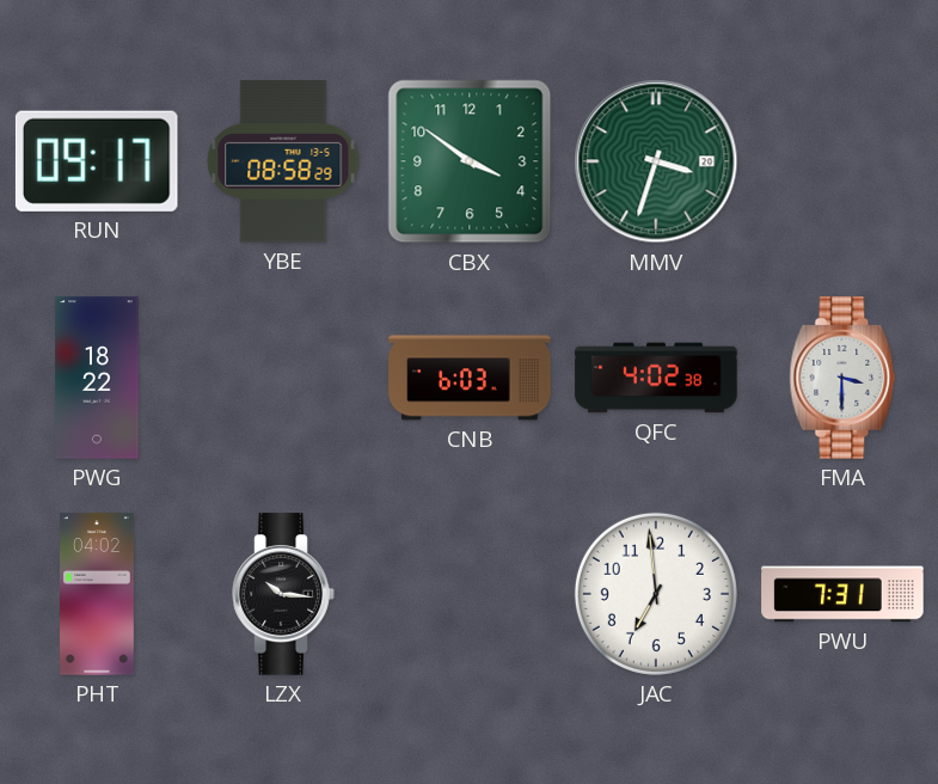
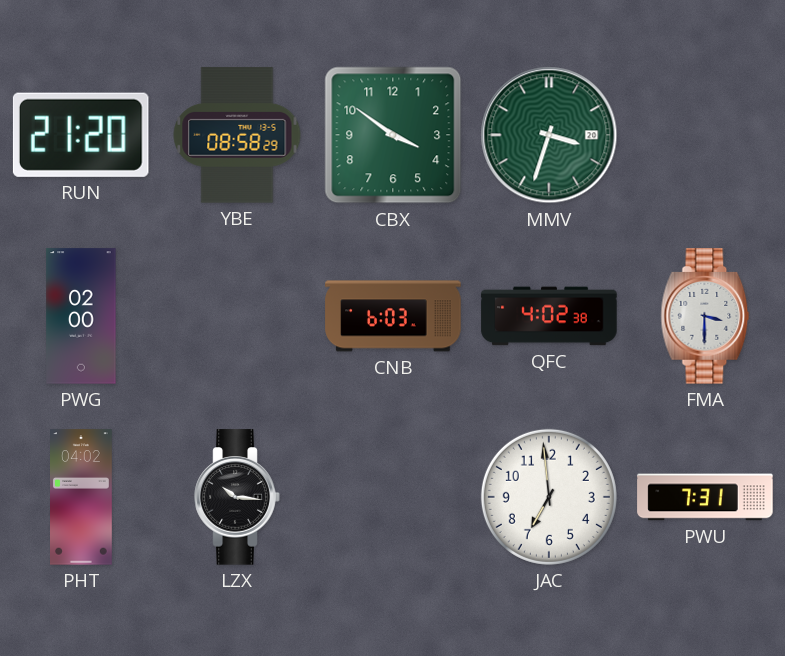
RUN: 09:17 -> 21:20
PWG: 18:22 -> 02:00
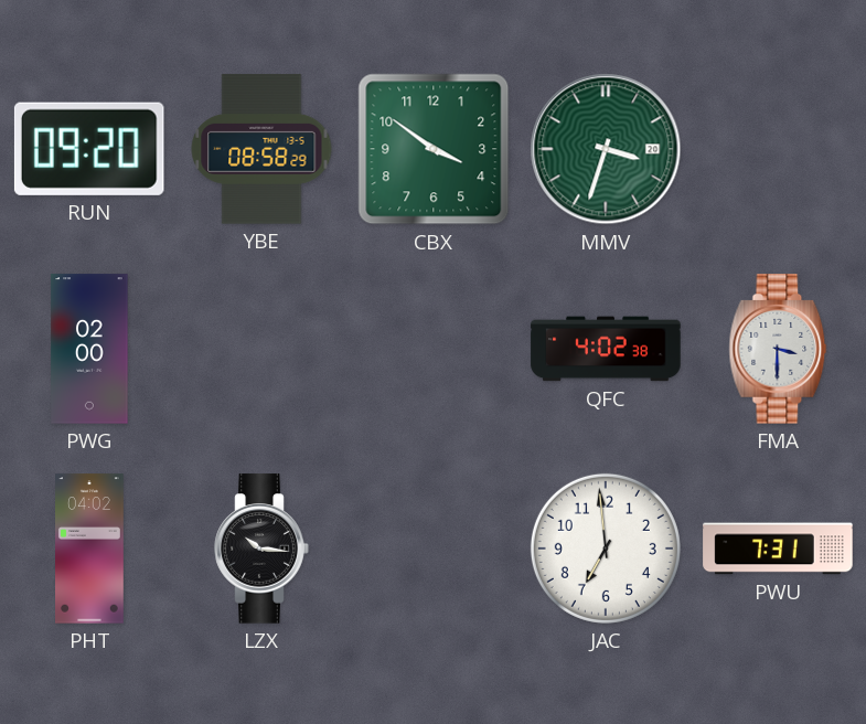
RUN: 21:20 -> 09:20
CNB: 6:03 -> none
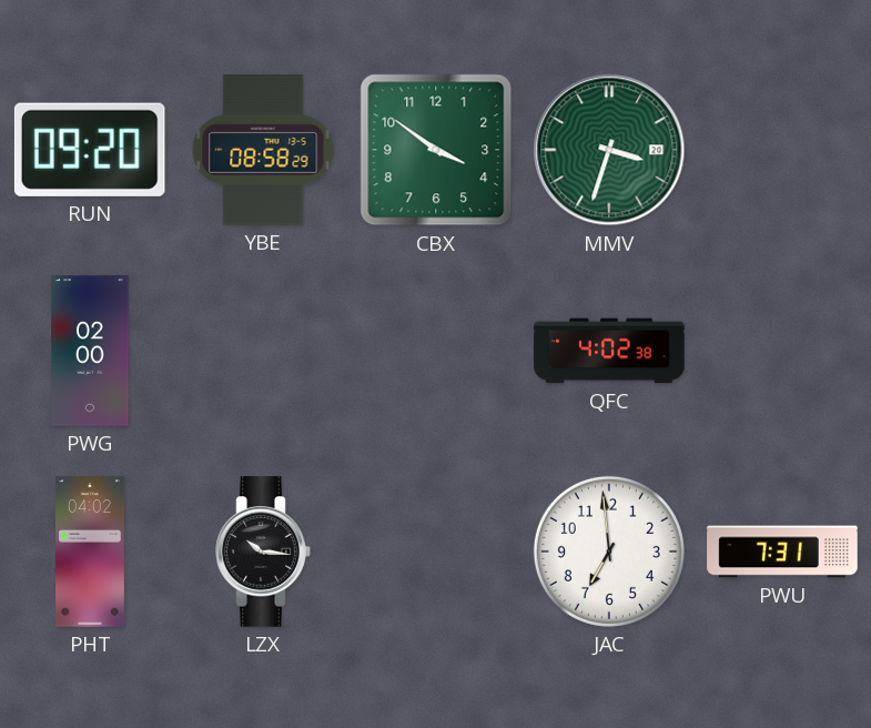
FMA: 3:30 -> none
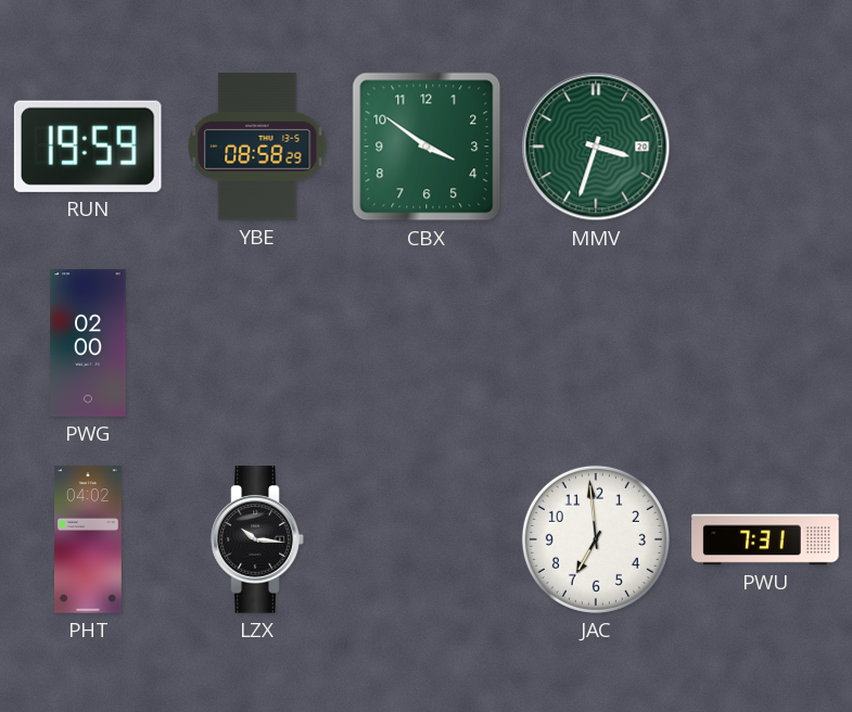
RUN: 09:20 -> 19:59
QFC: 4:02 -> none
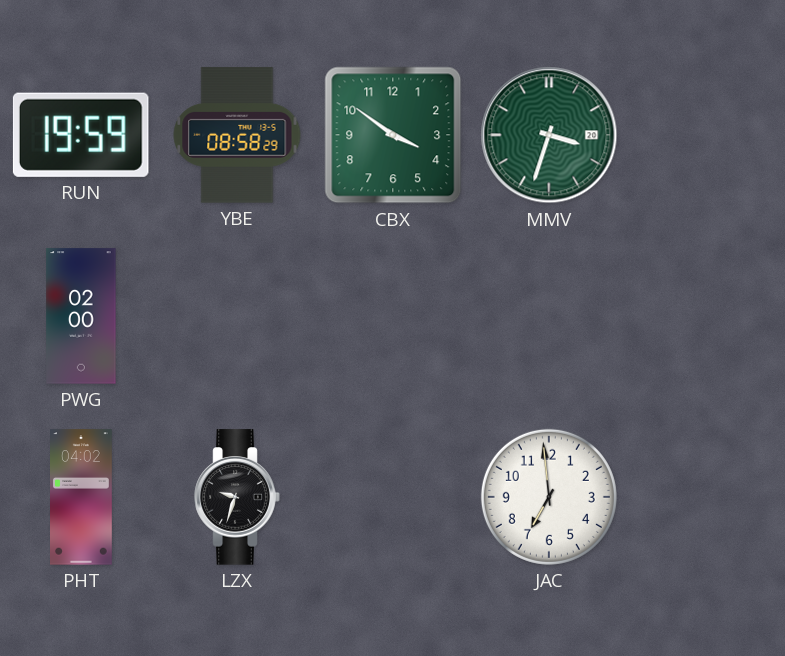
LZX: 10:16 -> 9:33
PWU: 7:31 -> none
